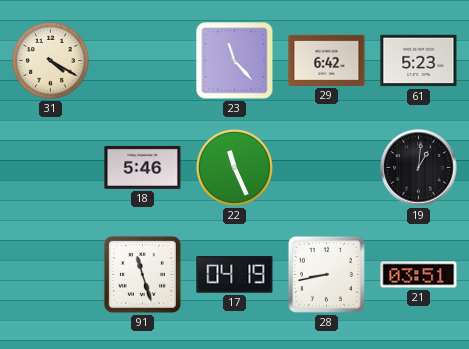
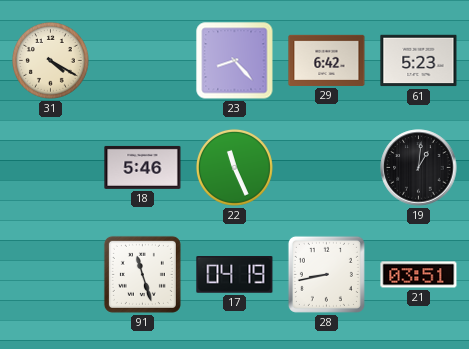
23: 11:23 -> 8:23
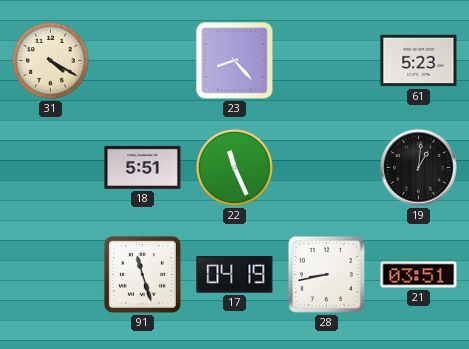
29: 6:42 -> none
18: 5:46 -> 5:51
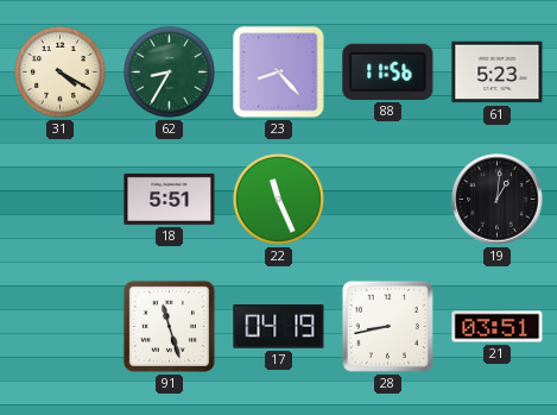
62: none -> 8:35
88: none -> 11:56
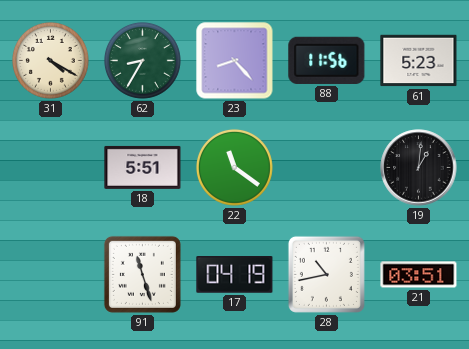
22: 11:26 -> 11:21
28: 8:43 -> 10:43
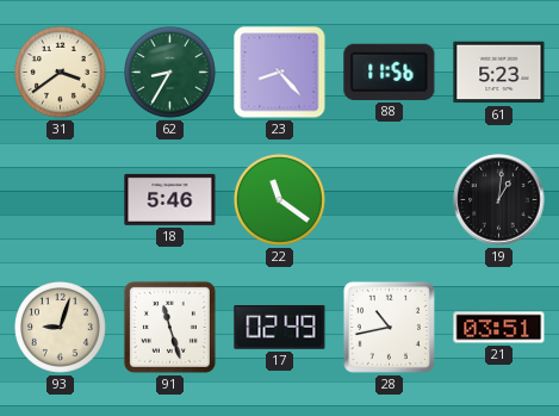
31: 4:20 -> 3:39
18: 5:51 -> 5:46
93: none -> 9:03
17: 04:19 -> 02:49
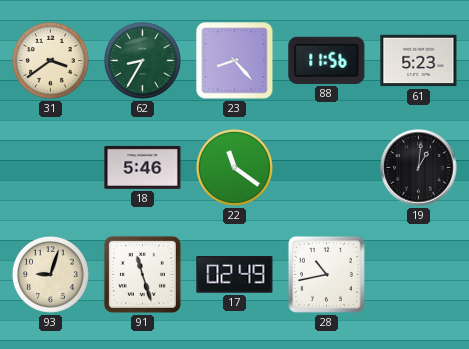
21: 03:51 -> none
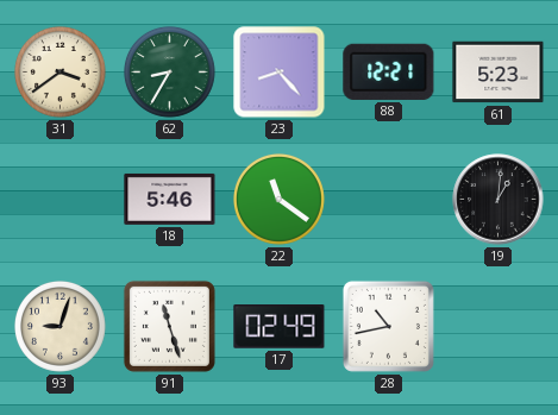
88: 11:56 -> 12:21
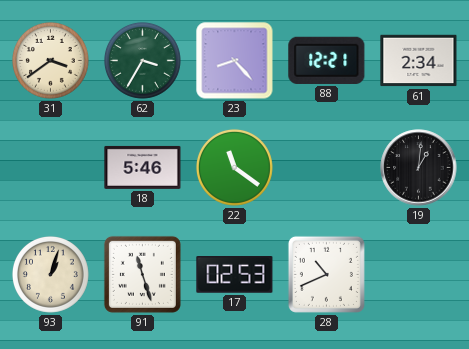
62: 8:35 -> 3:35
61: 5:23 -> 2:34
93: 9:03 -> 1:03
17: 02:49 -> 02:53
28: 10:43 -> 10:41
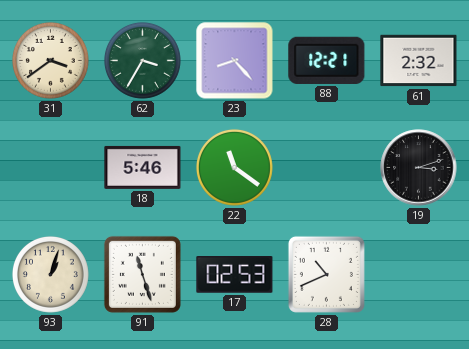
61: 2:34 -> 2:32
19: 1:01 -> 3:12
